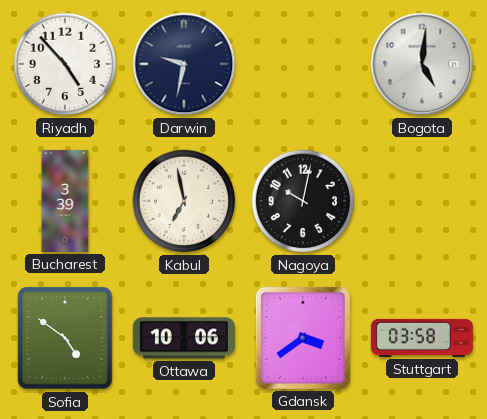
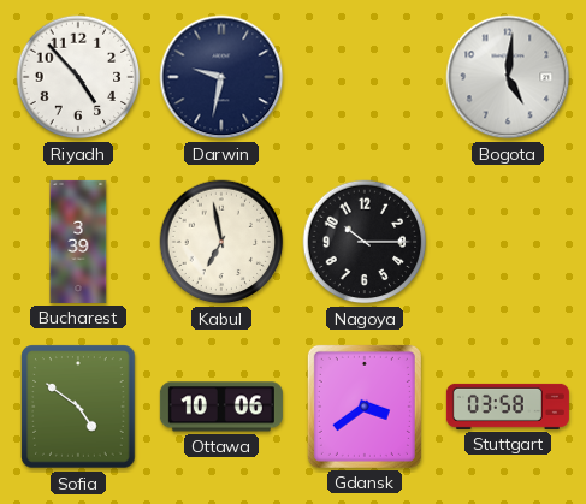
Nagoya: 10:02 -> 10:15
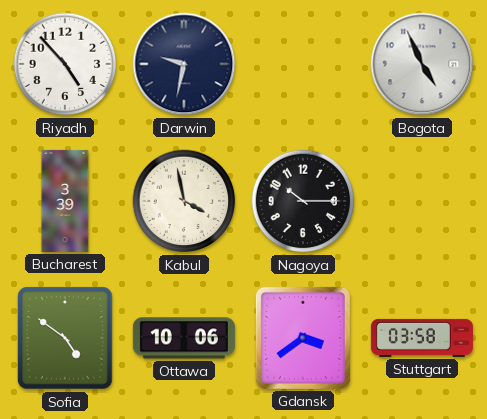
Bogota: 5:01 -> 4:56
Kabul: 6:58 -> 3:58
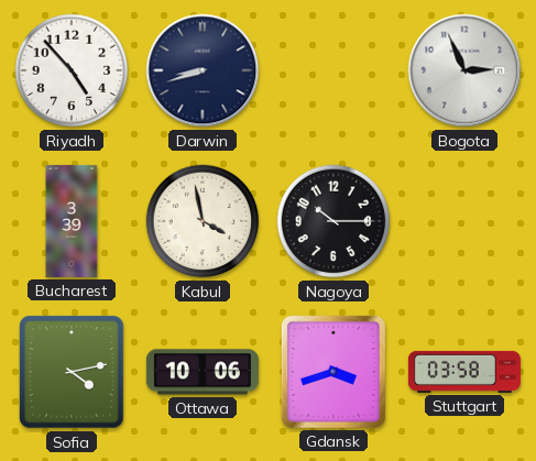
Darwin: 9:32 -> 8:42
Bogota: 4:56 -> 2:56
Sofia: 4:51 -> 4:13
Gdansk: 3:39 -> 3:42
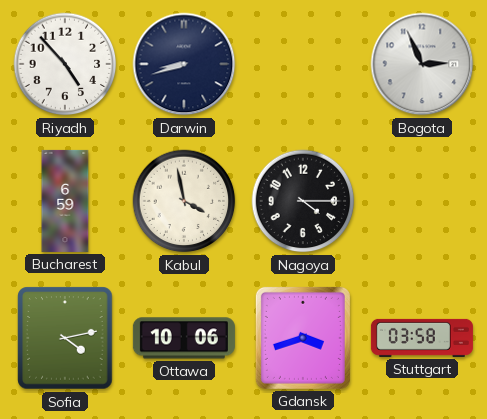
Bucharest: 3:39 -> 6:59
Nagoya: 10:15 -> 4:15
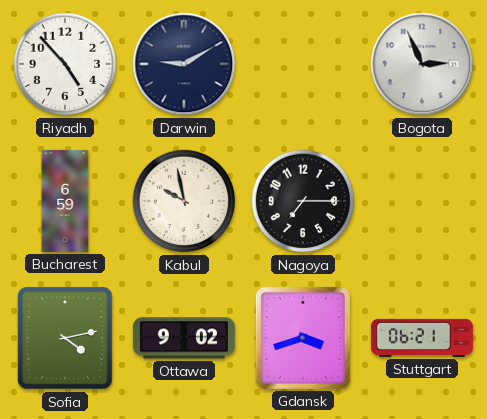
Darwin: 8:42 -> 9:10
Kabul: 3:58 -> 9:58
Nagoya: 4:15 -> 7:15
Ottawa: 10:06 -> 9:02
Stuttgart: 03:58 -> 06:21
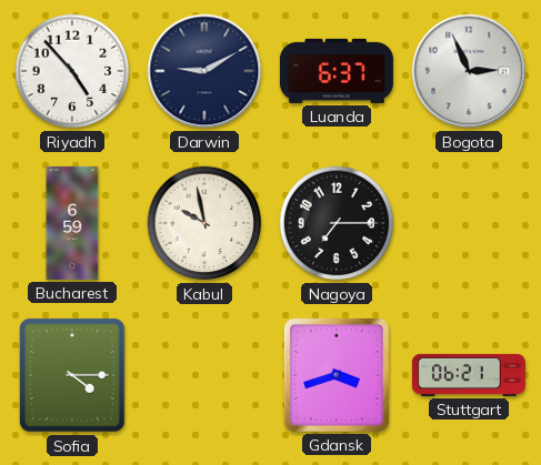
Luanda: none -> 6:37
Sofia: 4:13 -> 4:15
Ottawa: 9:02 -> none
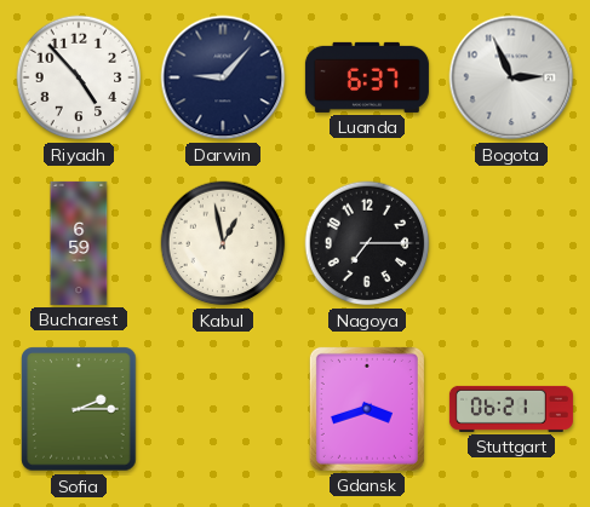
Darwin: 9:10 -> 9:07
Kabul: 9:58 -> 12:58
Sofia: 4:15 -> 2:15
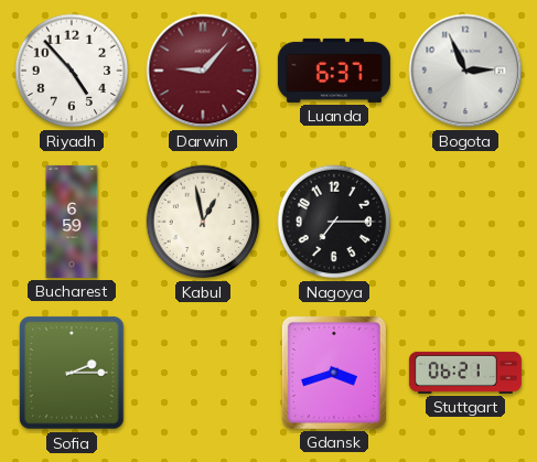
Darwin dial: navy -> burgundy
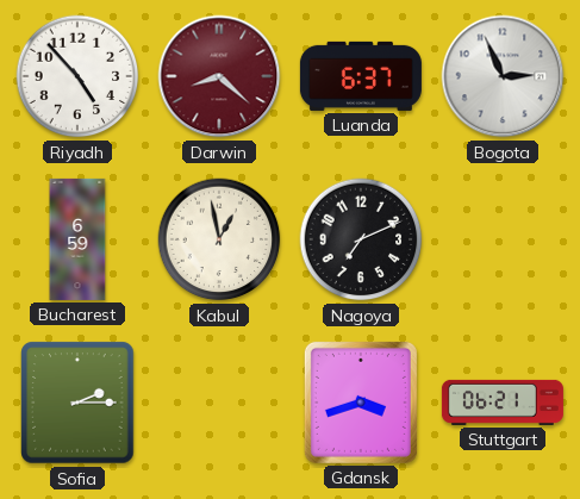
Darwin: 9:07 -> 8:22
Nagoya: 7:15 -> 7:11
